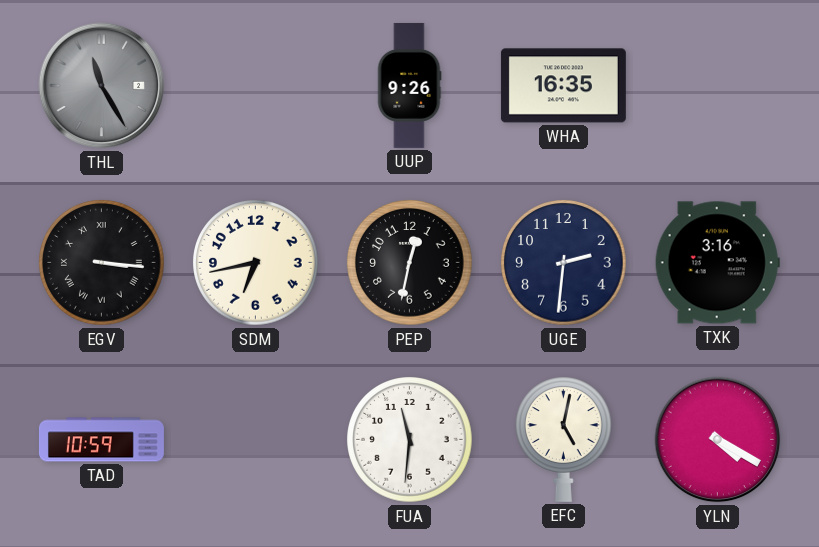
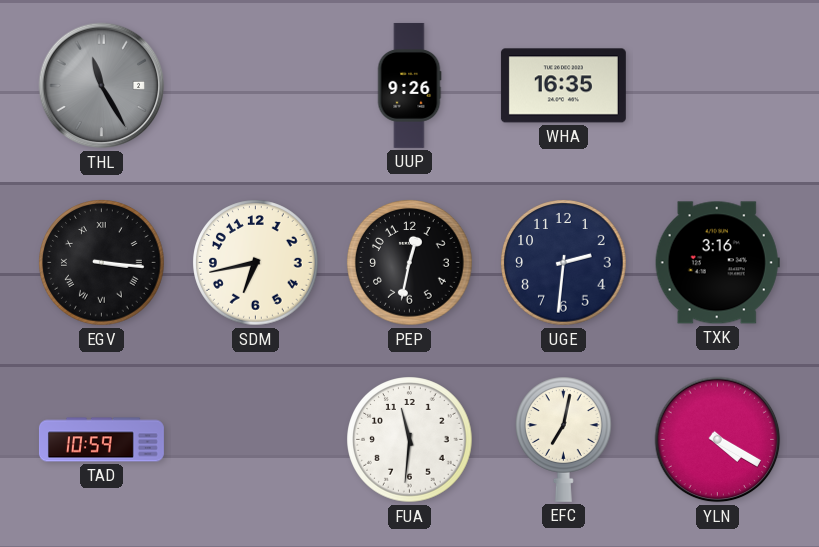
EFC: 5:02 -> 7:02
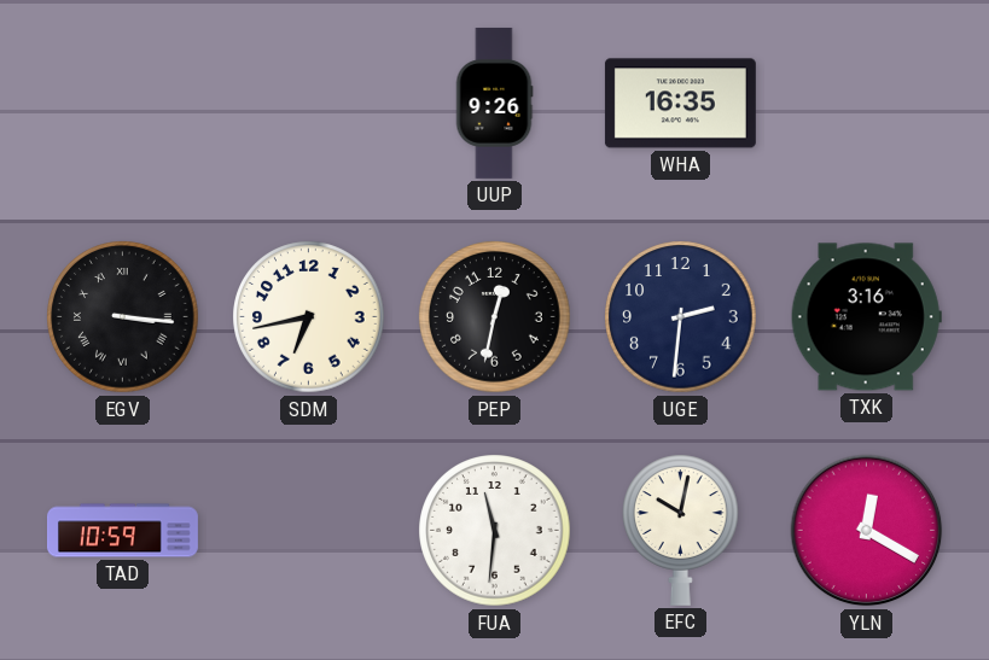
THL: 11:25 -> none
EFC: 7:02 -> 10:02
YLN: 4:20 -> 12:20
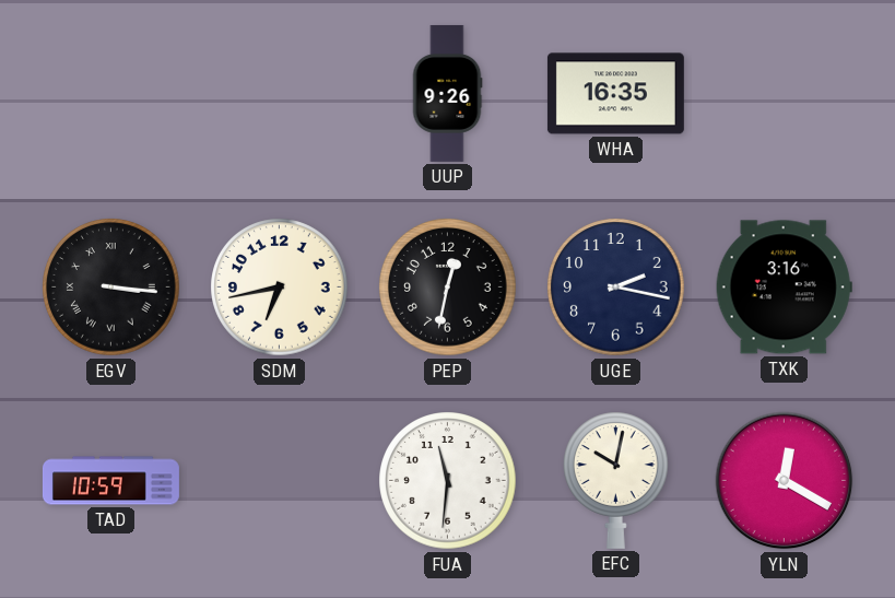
UGE: 2:31 -> 2:17
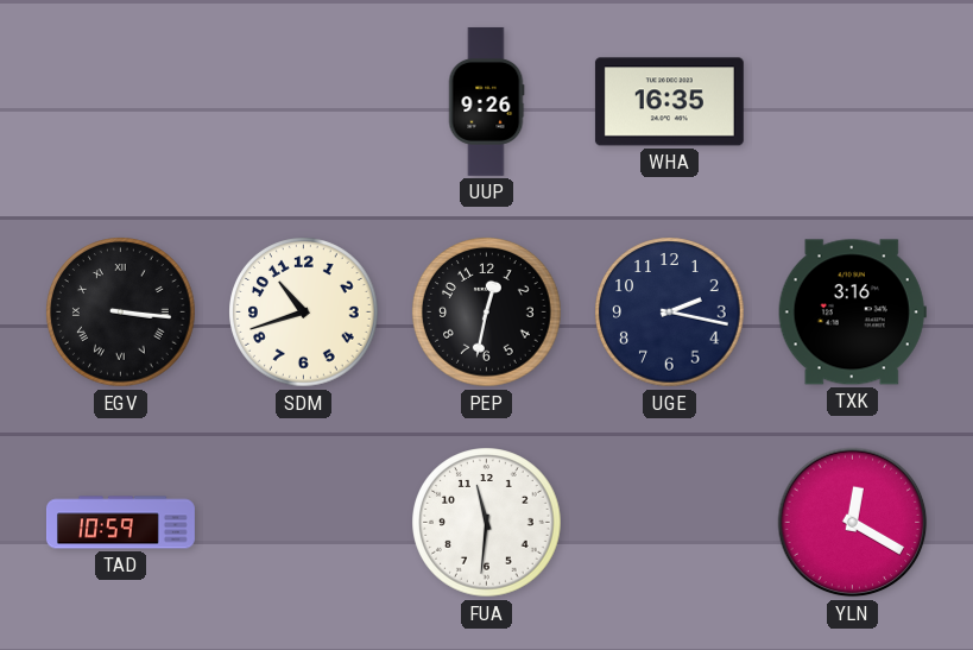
SDM: 6:43 -> 10:42
EFC: 10:02 -> none
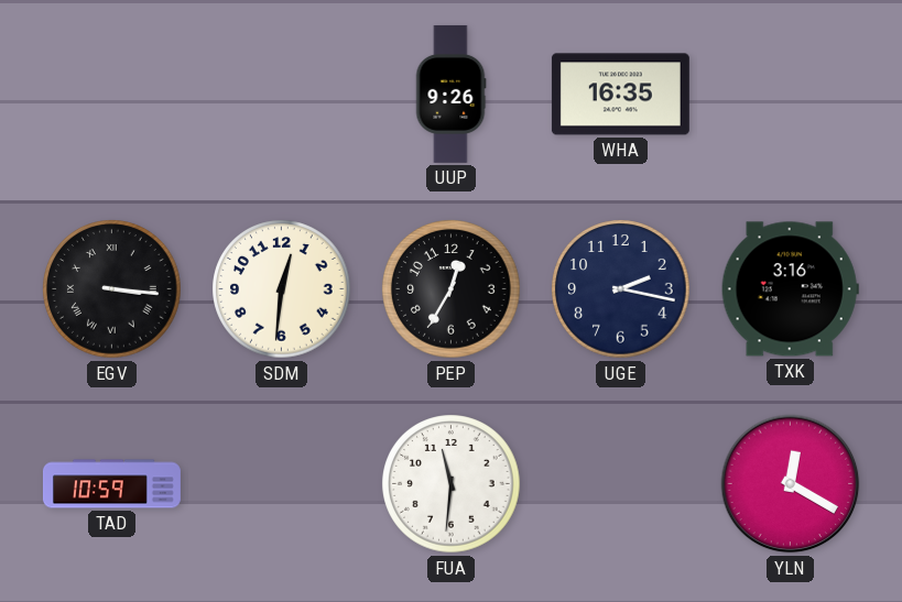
SDM: 10:42 -> 12:31
PEP: 12:32 -> 12:35
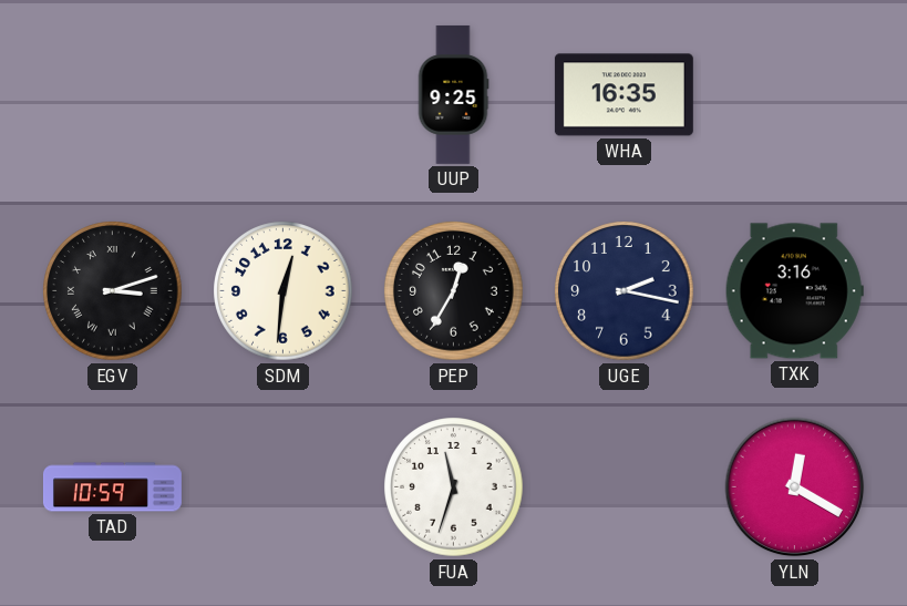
UUP: 9:26 -> 9:25
EGV: 3:16 -> 3:12
FUA: 11:31 -> 11:33
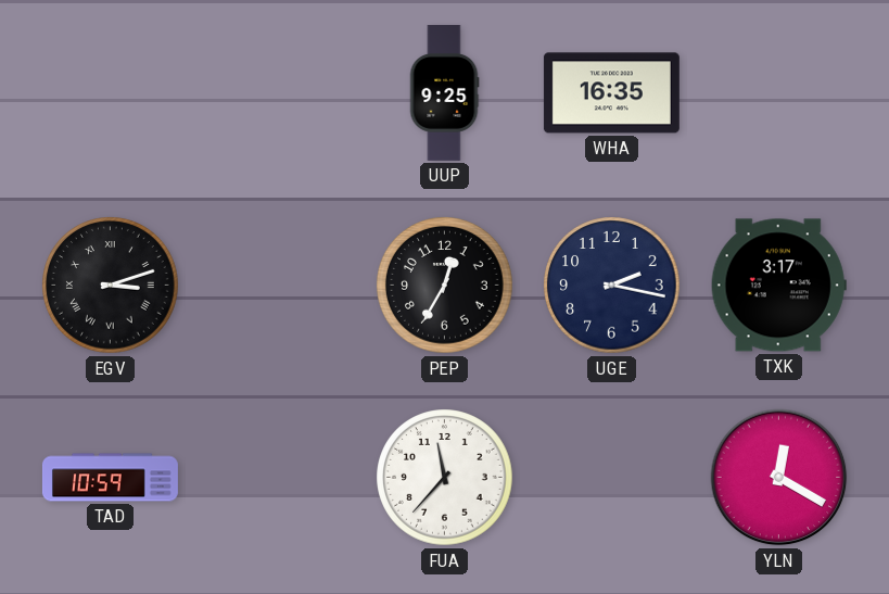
SDM: 12:31 -> none
TXK: 3:16 -> 3:17
FUA: 11:33 -> 11:37
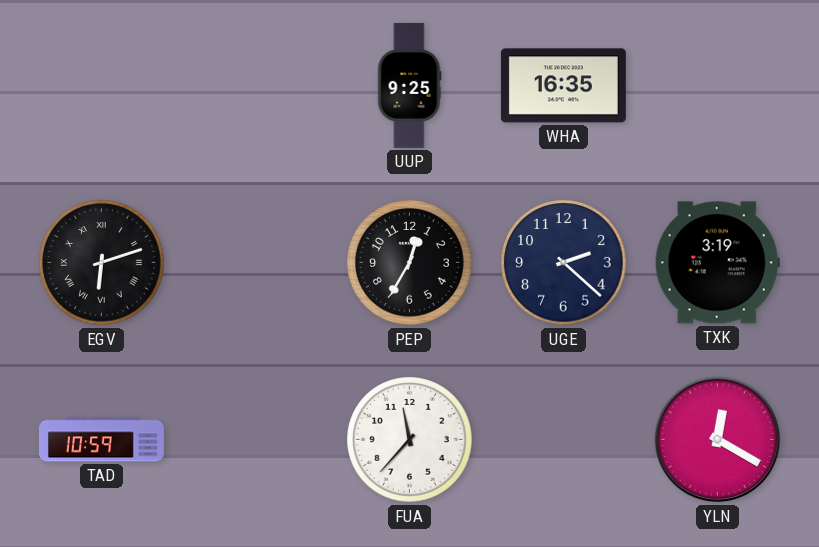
EGV: 3:12 -> 6:12
UGE: 2:17 -> 2:22
TXK: 3:17 -> 3:19
